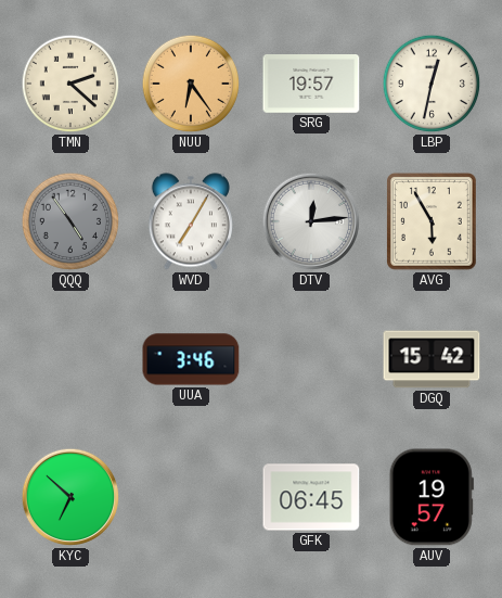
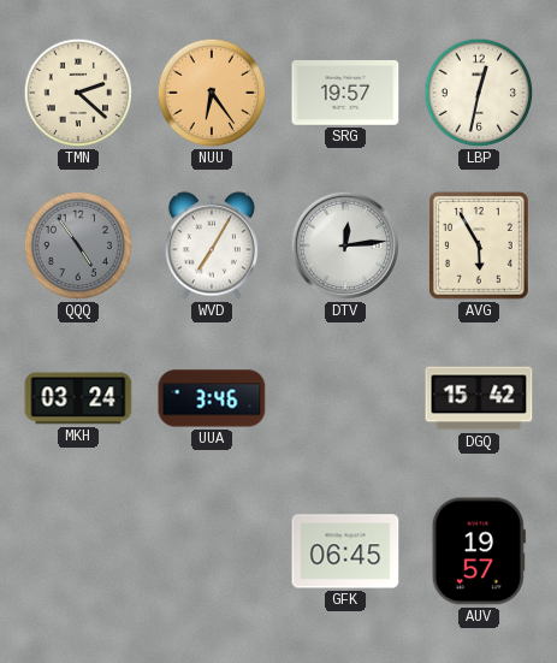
MKH: none -> 03:24
KYC: 6:52 -> none
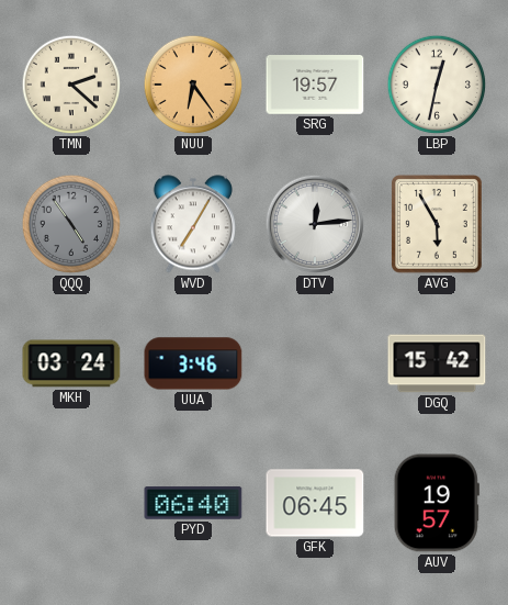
PYD: none -> 06:40
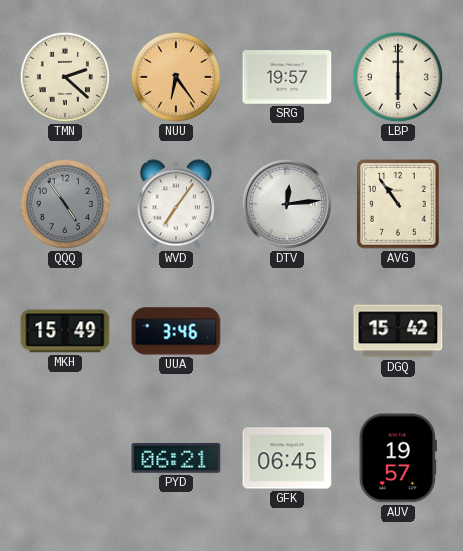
LBP: 12:32 -> 6:00
WVD: 7:05 -> 7:06
AVG: 5:55 -> 10:54
MKH: 03:24 -> 15:49
PYD: 06:40 -> 06:21
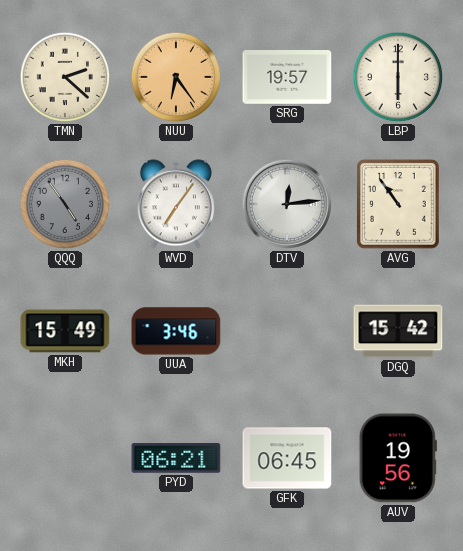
AUV: 19:57 -> 19:56
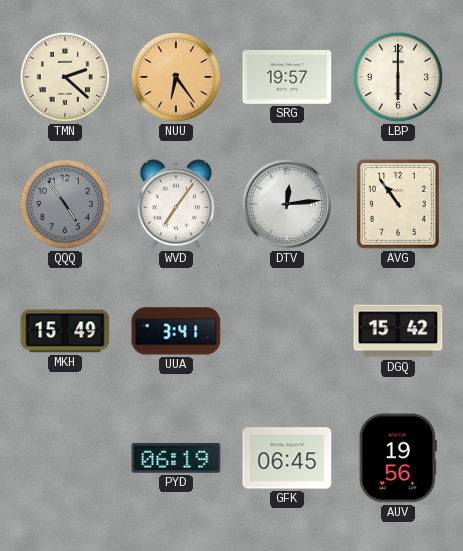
UUA: 3:46 -> 3:41
PYD: 06:21 -> 06:19
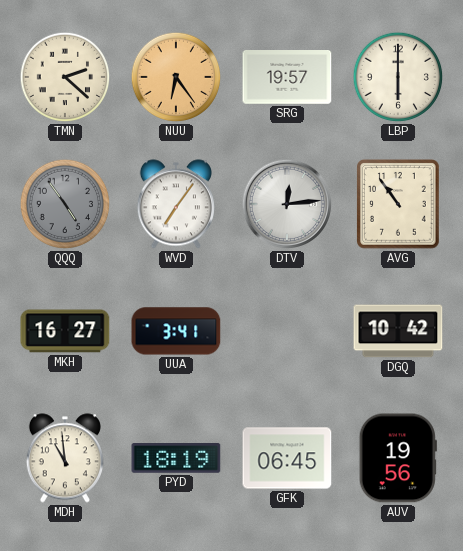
MKH: 15:49 -> 16:27
DGQ: 15:42 -> 10:42
MDH: none -> 10:59
PYD: 06:19 -> 18:19
